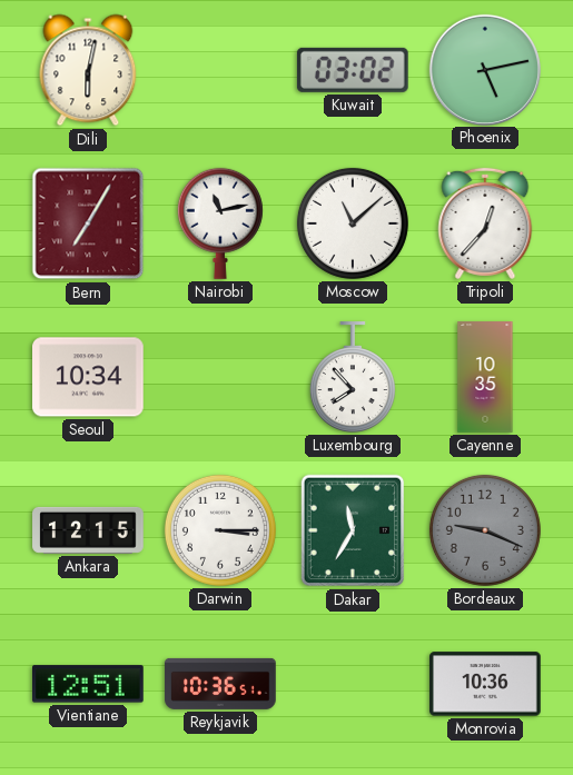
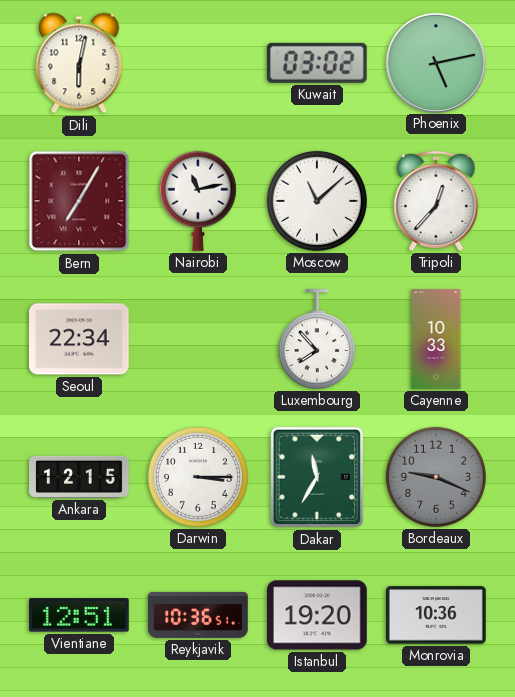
Seoul: 10:34 -> 22:34
Cayenne: 10:35 -> 10:33
Istanbul: none -> 19:20
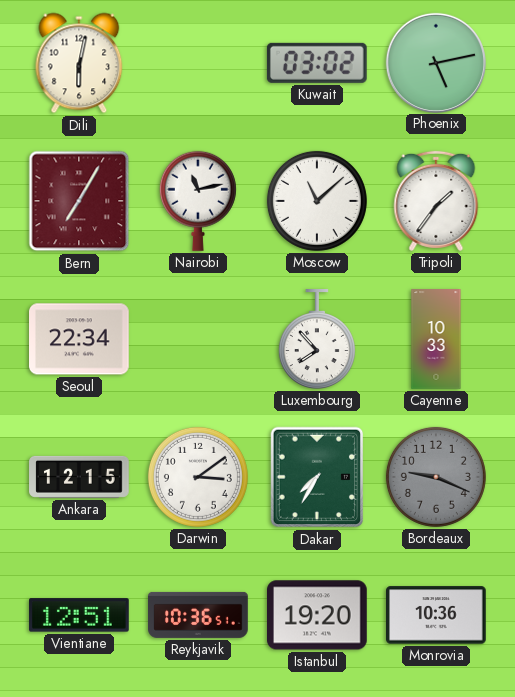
Tripoli: 12:37 -> 1:36
Darwin: 3:15 -> 3:09
Dakar: 11:35 -> 7:35
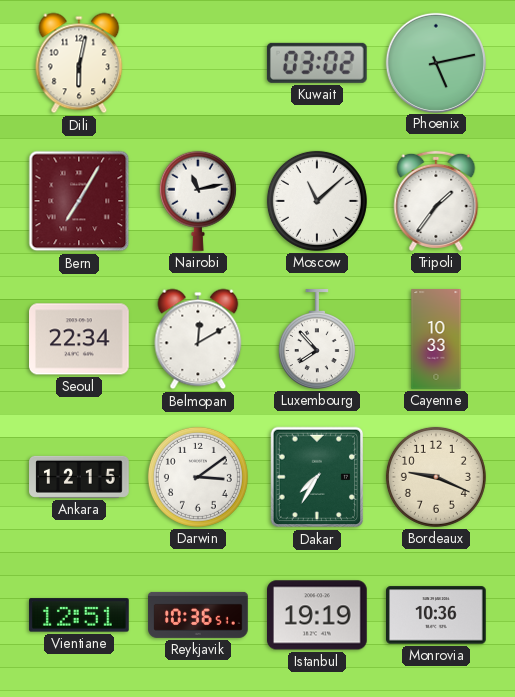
Belmopan: none -> 12:10
Bordeaux dial: grey -> cream
Istanbul: 19:20 -> 19:19
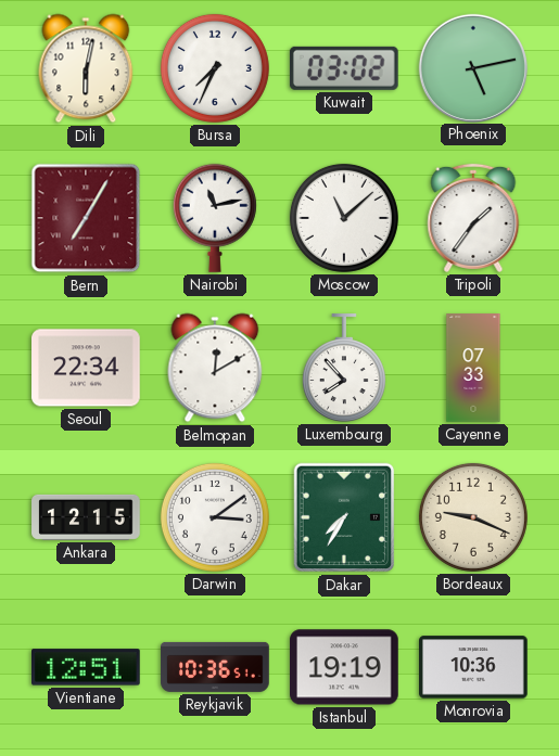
Bursa: none -> 7:34
Cayenne: 10:33 -> 07:33
